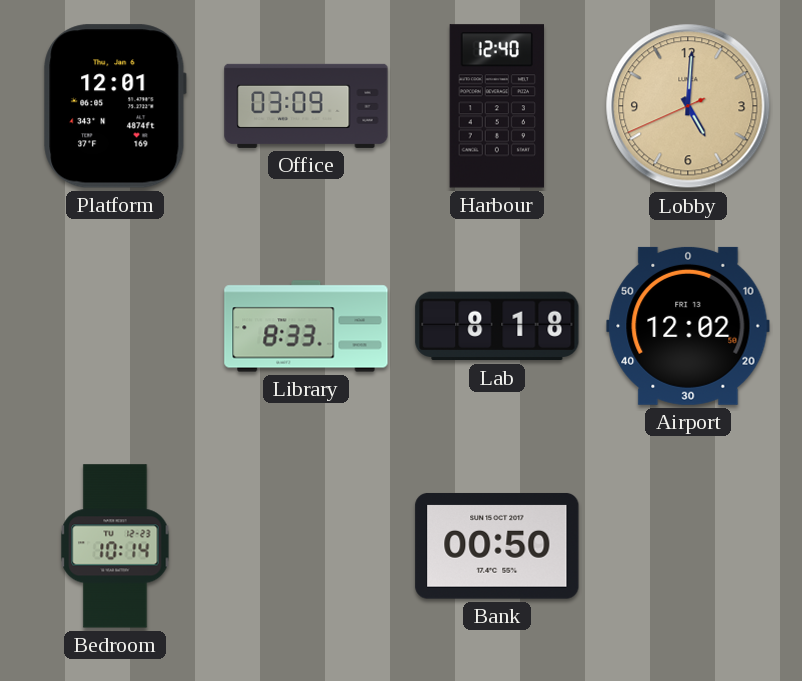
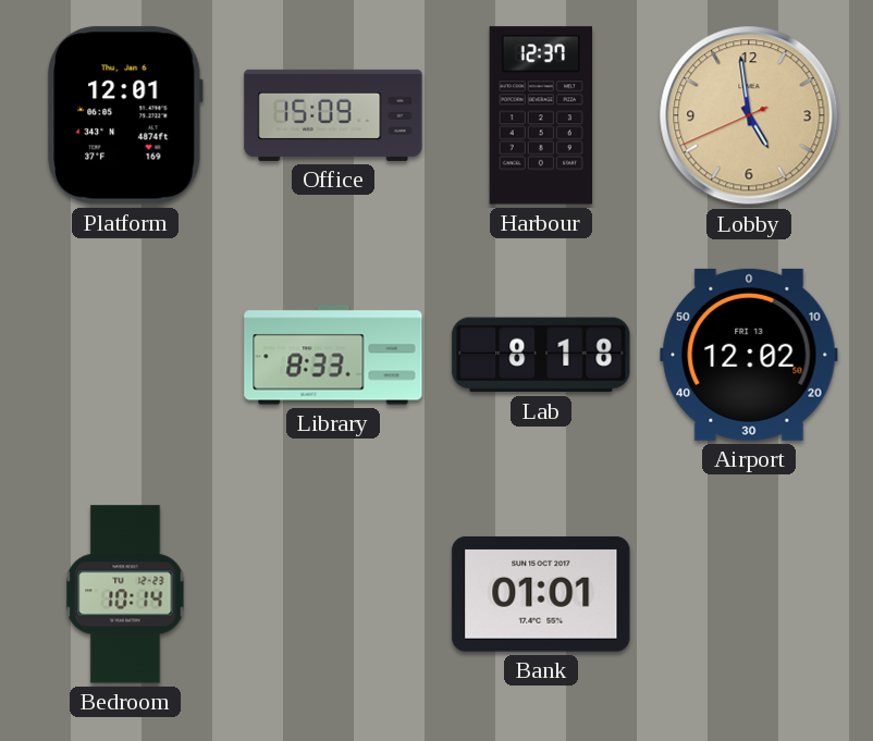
Office: 03:09 -> 15:09
Harbour: 12:40 -> 12:37
Lobby: 5:00 -> 4:58
Bank: 00:50 -> 01:01
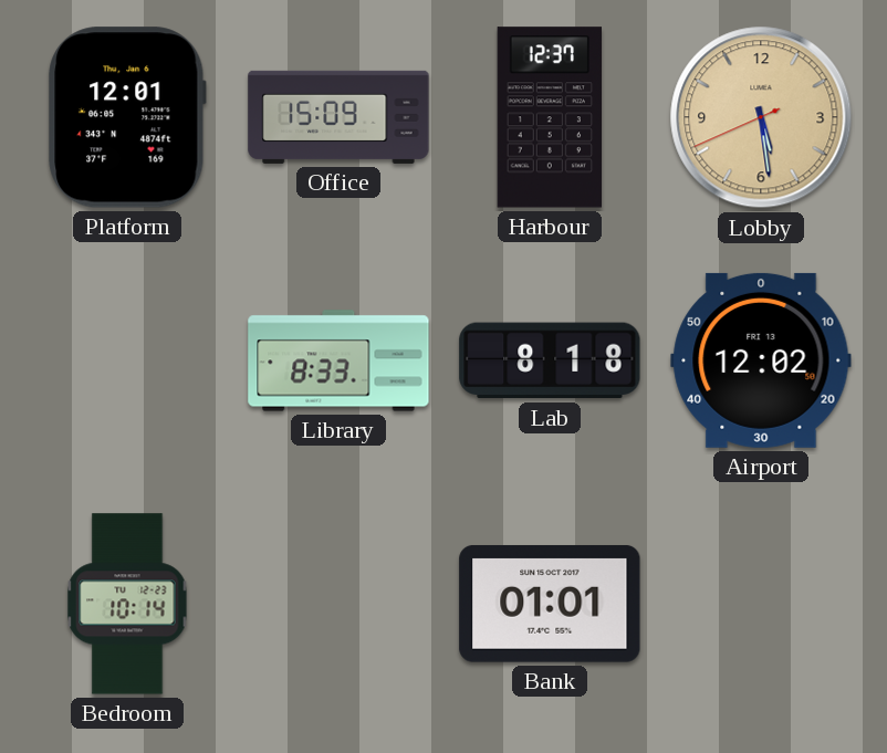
Lobby: 4:58 -> 5:28
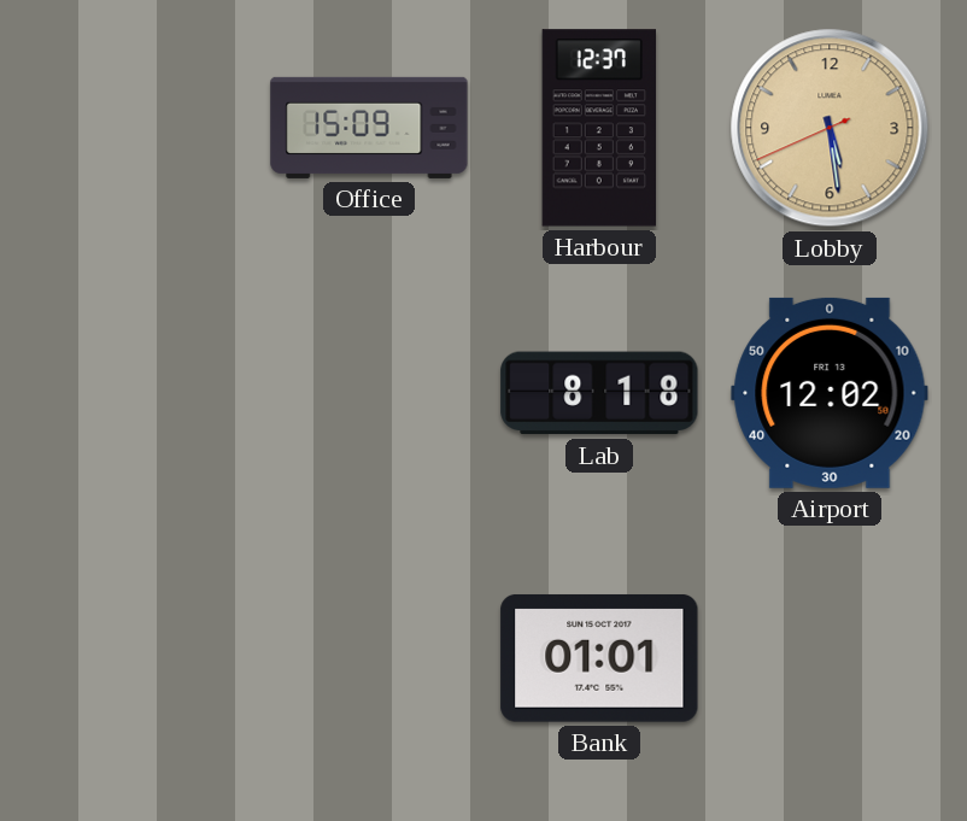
Platform: 12:01 -> none
Library: 8:33 -> none
Bedroom: 10:14 -> none
